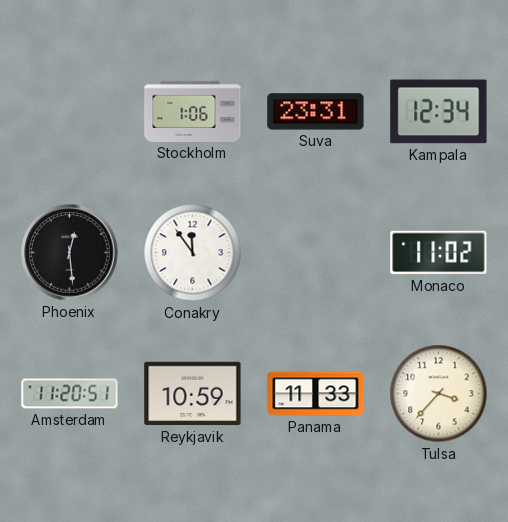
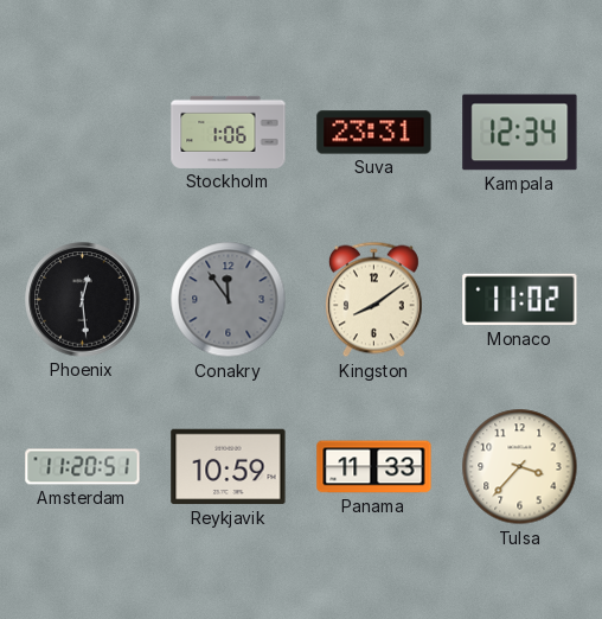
Conakry dial: white -> grey
Kingston: none -> 8:09
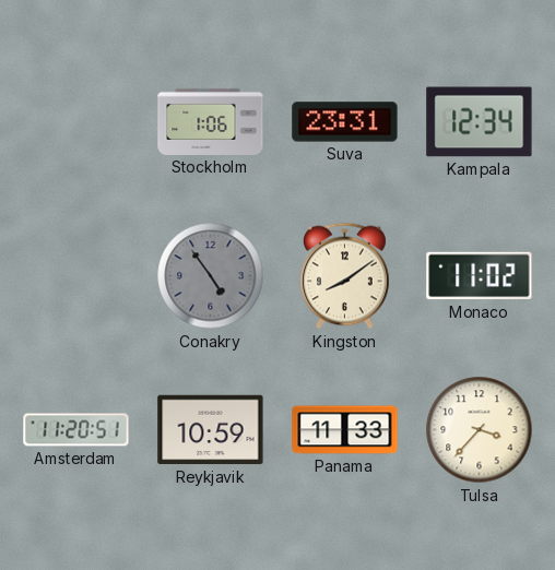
Phoenix: 12:29 -> none
Conakry: 11:54 -> 4:54
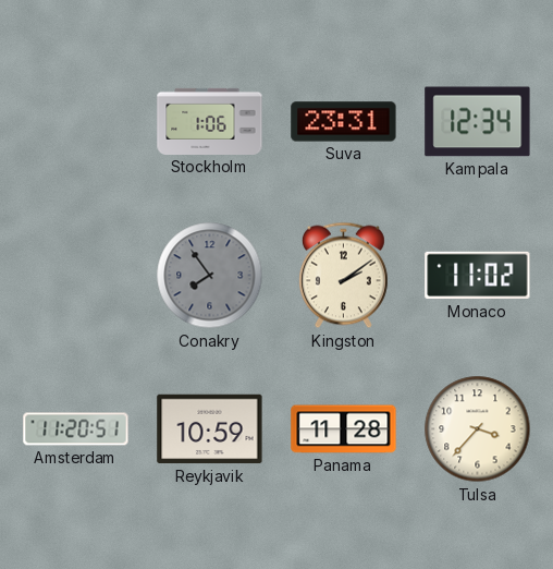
Conakry: 4:54 -> 7:54
Kingston: 8:09 -> 2:09
Panama: 11:33 -> 11:28
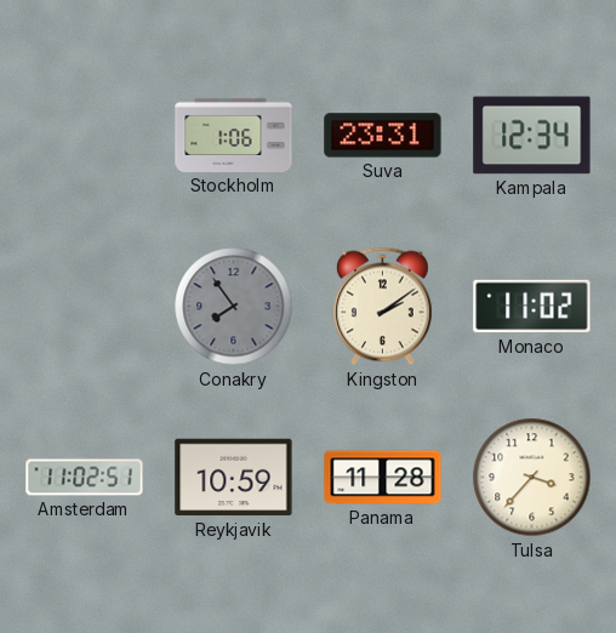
Amsterdam: 11:20 -> 11:02
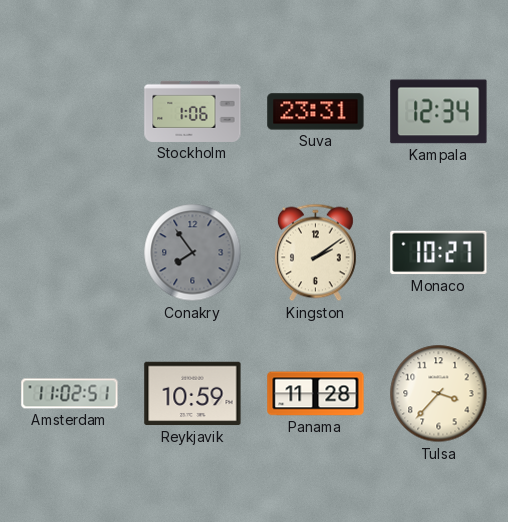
Monaco: 11:02 -> 10:27
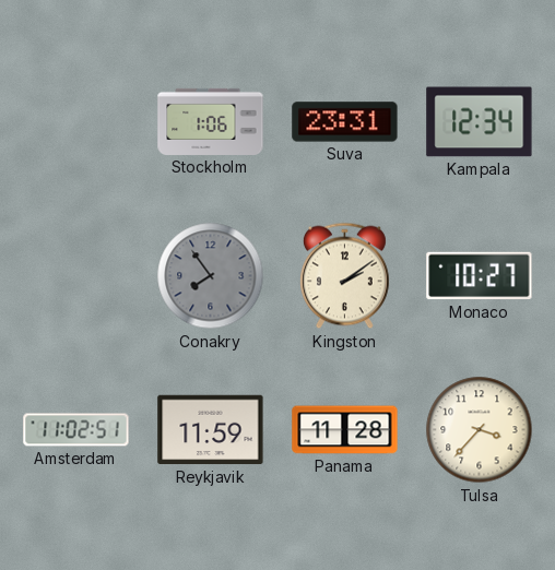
Reykjavik: 10:59 -> 11:59
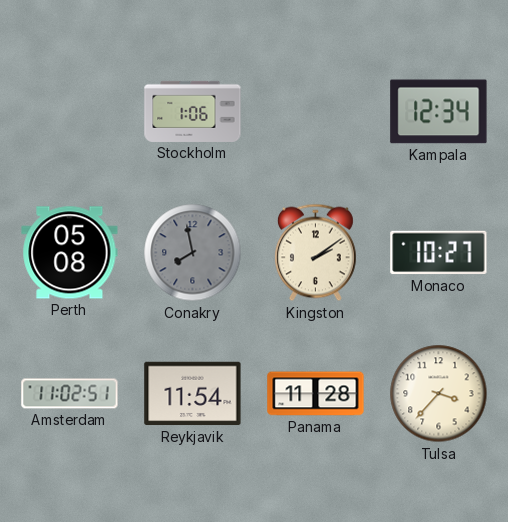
Suva: 23:31 -> none
Perth: none -> 05:08
Conakry: 7:54 -> 7:58
Reykjavik: 11:59 -> 11:54
